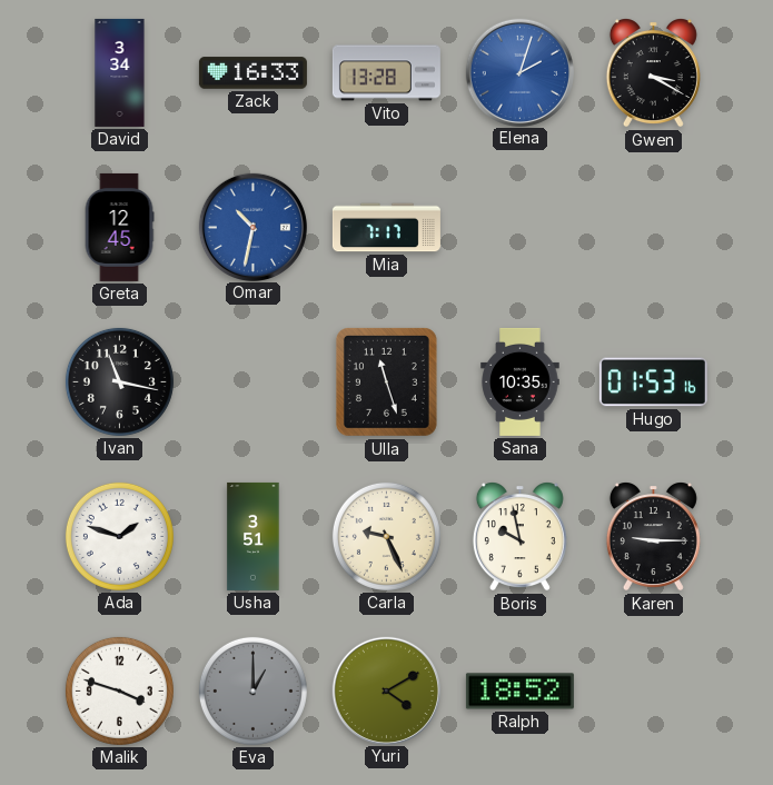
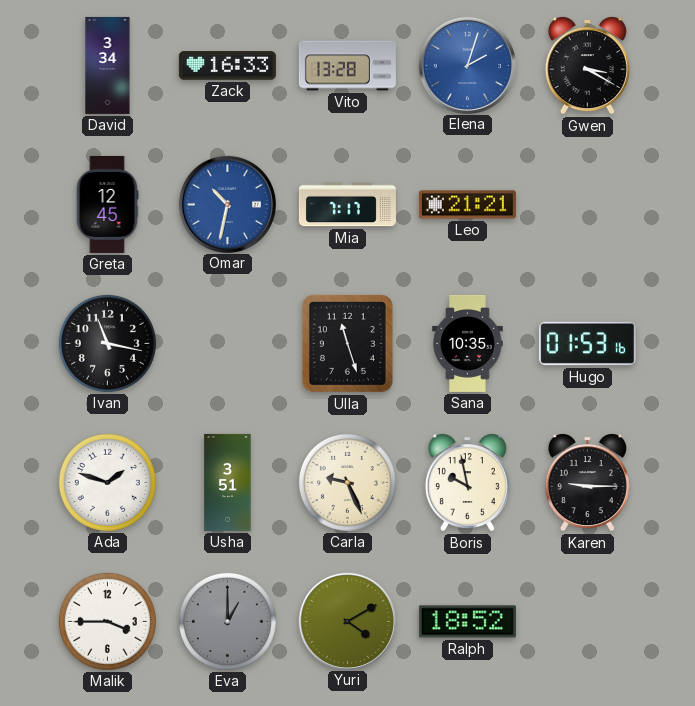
Leo: none -> 21:21
Malik: 3:48 -> 3:45
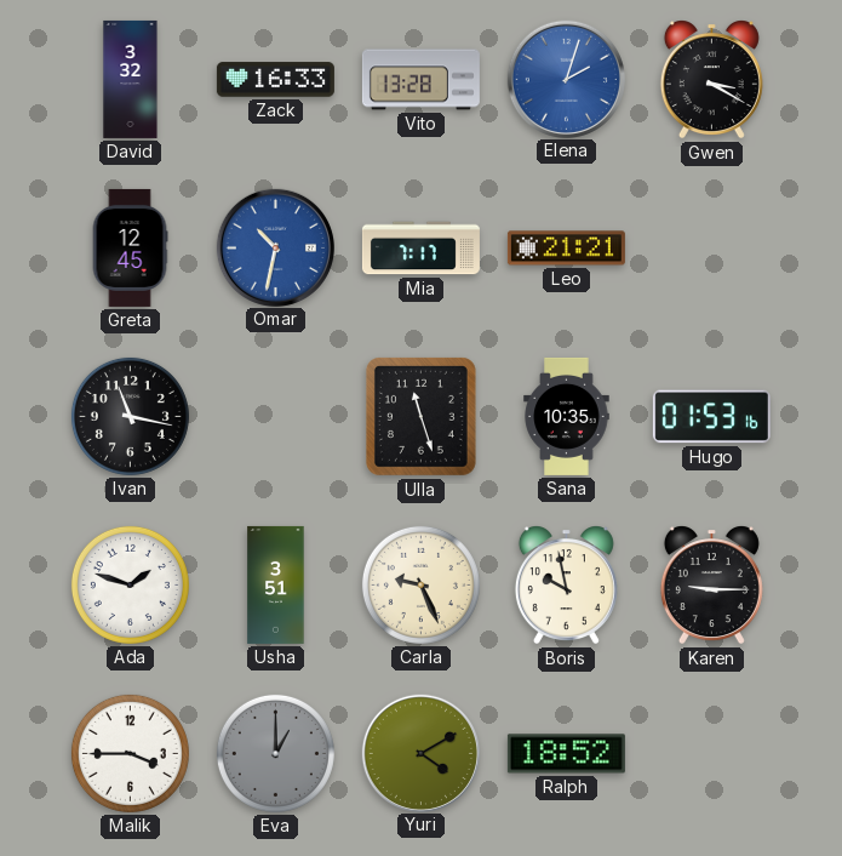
David: 3:34 -> 3:32
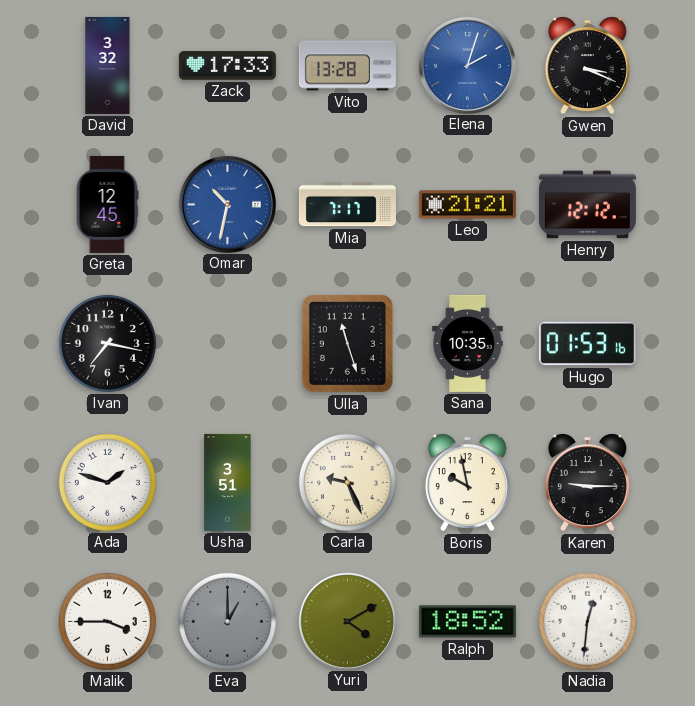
Zack: 16:33 -> 17:33
Gwen: 3:20 -> 3:19
Henry: none -> 12:12
Ivan: 11:17 -> 7:17
Nadia: none -> 12:31
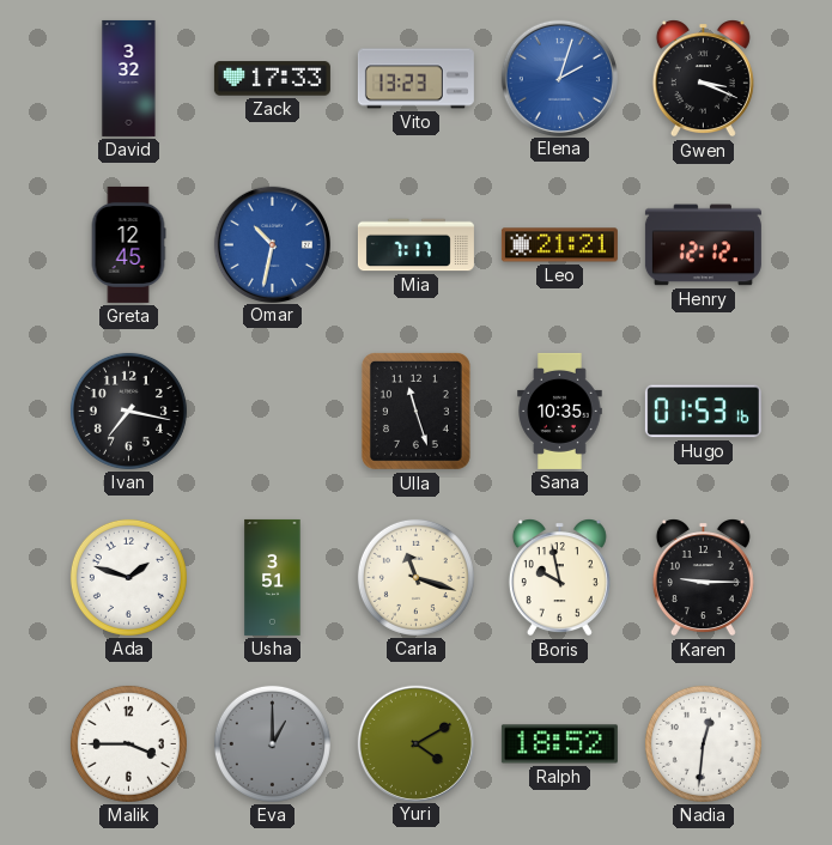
Vito: 13:28 -> 13:23
Carla: 9:26 -> 11:18
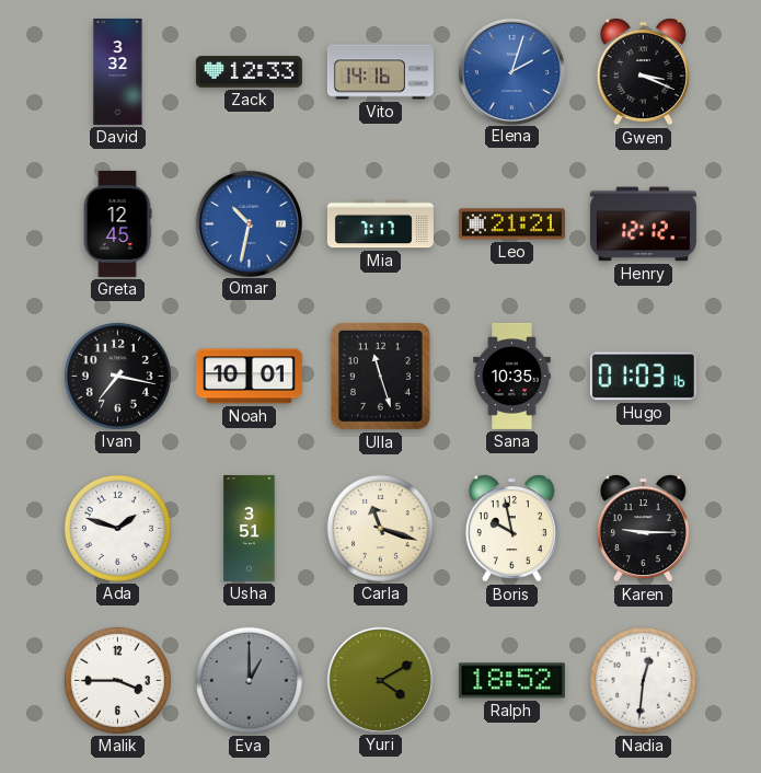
Zack: 17:33 -> 12:33
Vito: 13:23 -> 14:16
Noah: none -> 10:01
Hugo: 01:53 -> 01:03
